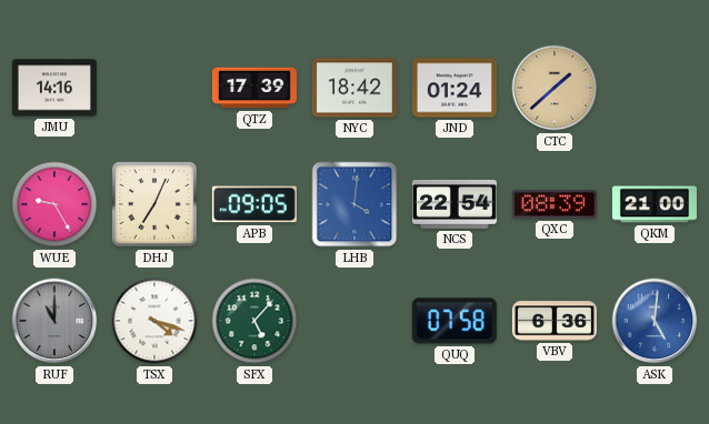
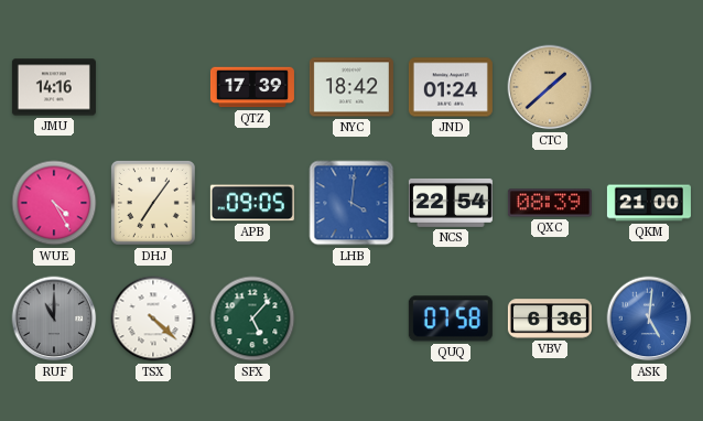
WUE: 9:25 -> 4:25
DHJ: 7:04 -> 7:06
TSX: 4:18 -> 4:22
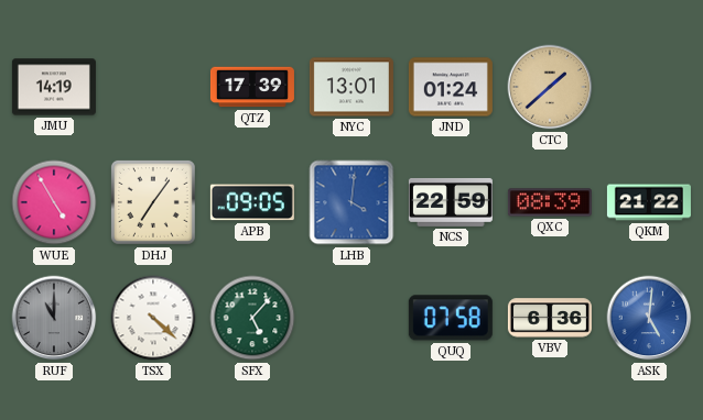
JMU: 14:16 -> 14:19
NYC: 18:42 -> 13:01
WUE: 4:25 -> 4:55
NCS: 22:54 -> 22:59
QKM: 21:00 -> 21:22
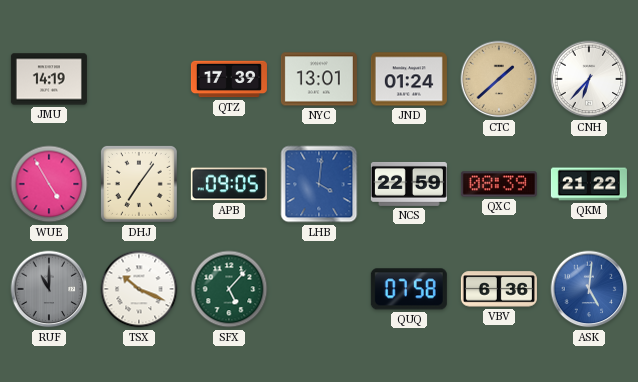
CNH: none -> 6:37
TSX: 4:22 -> 10:19
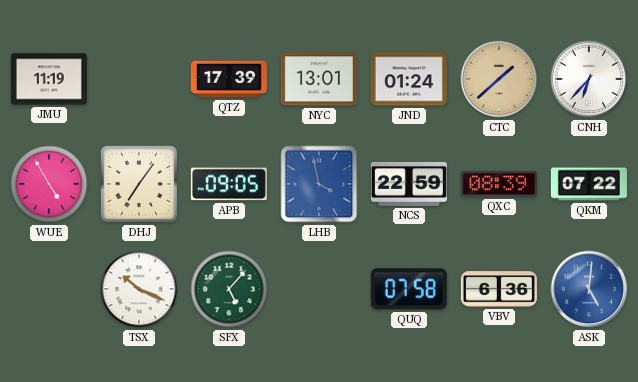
JMU: 14:19 -> 11:19
LHB: 4:01 -> 3:58
QKM: 21:22 -> 07:22
RUF: 11:00 -> none
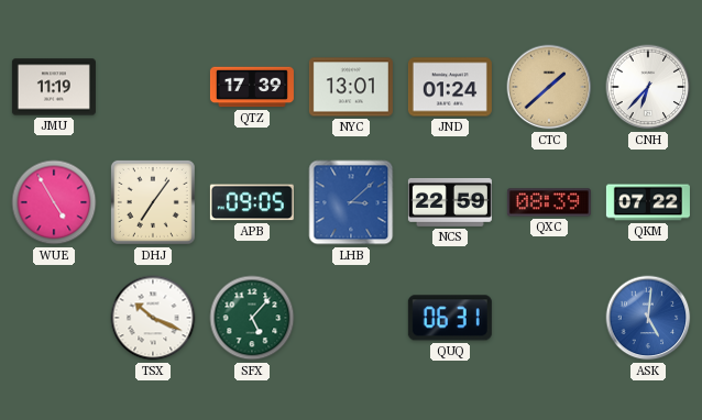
LHB: 3:58 -> 3:08
QUQ: 07:58 -> 06:31
VBV: 6:36 -> none
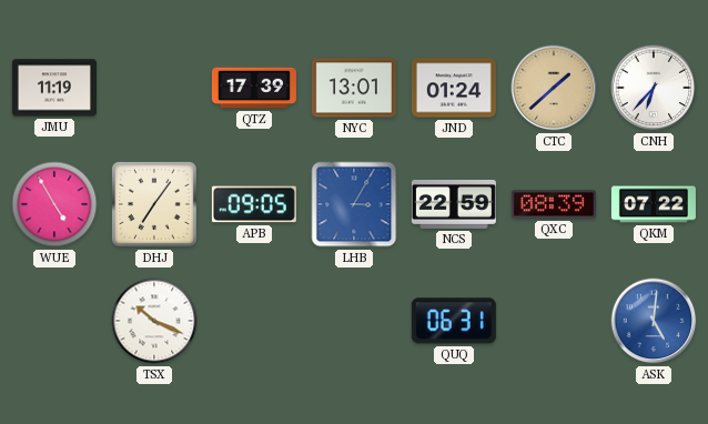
LHB: 3:08 -> 3:05
SFX: 5:07 -> none
